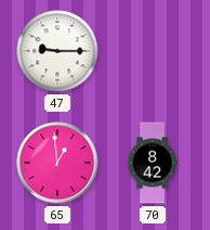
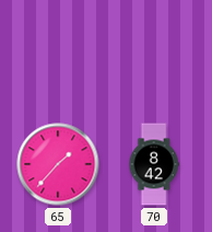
47: 9:15 -> none
65: 12:59 -> 1:37
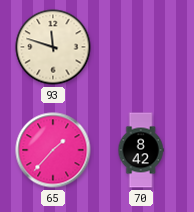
93: none -> 11:48
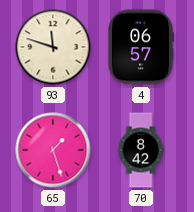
4: none -> 06:57
65: 1:37 -> 1:27
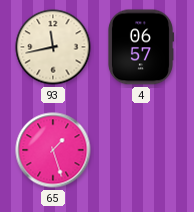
93: 11:48 -> 11:43
70: 8:42 -> none
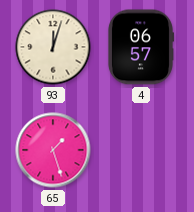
93: 11:43 -> 12:03
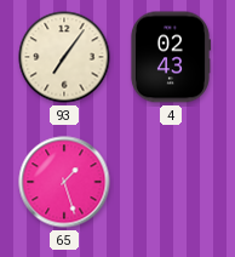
93: 12:03 -> 7:06
4: 06:57 -> 02:43
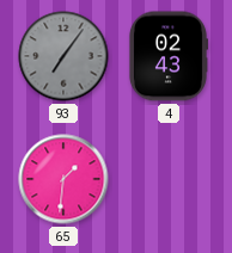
93 dial: cream -> grey
65: 1:27 -> 1:31
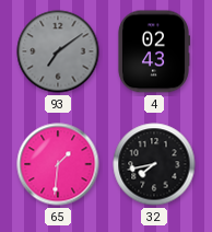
93: 7:06 -> 7:09
32: none -> 7:43
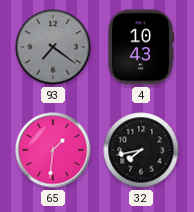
93: 7:09 -> 7:21
4: 02:43 -> 10:43
